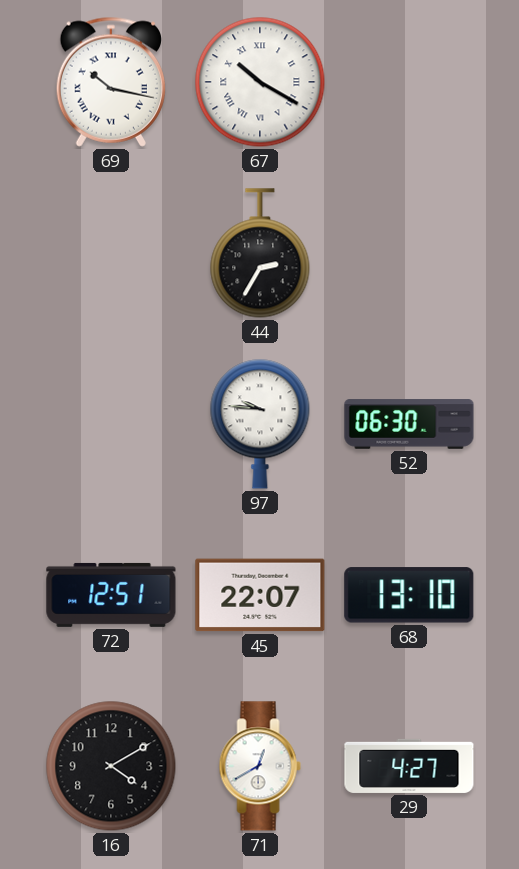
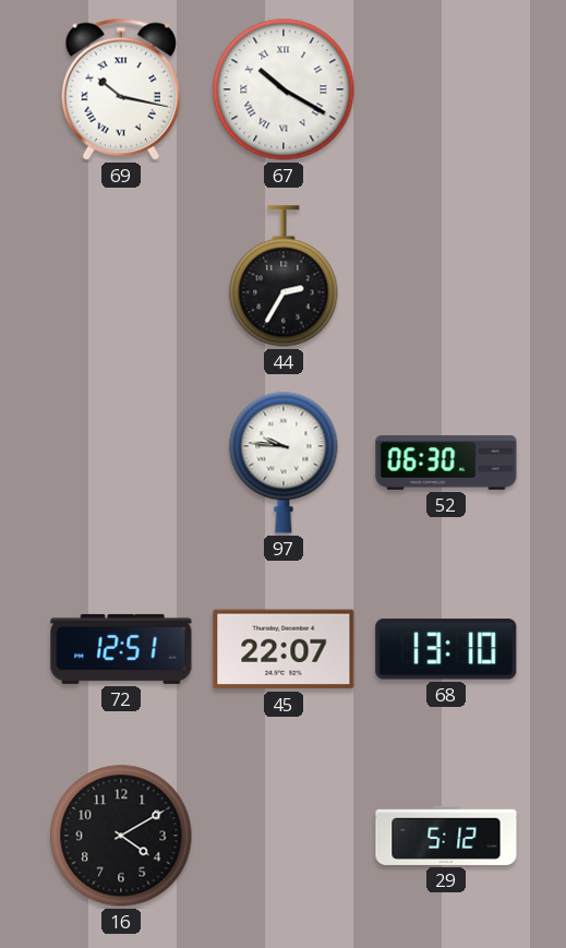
71: 12:40 -> none
29: 4:27 -> 5:12
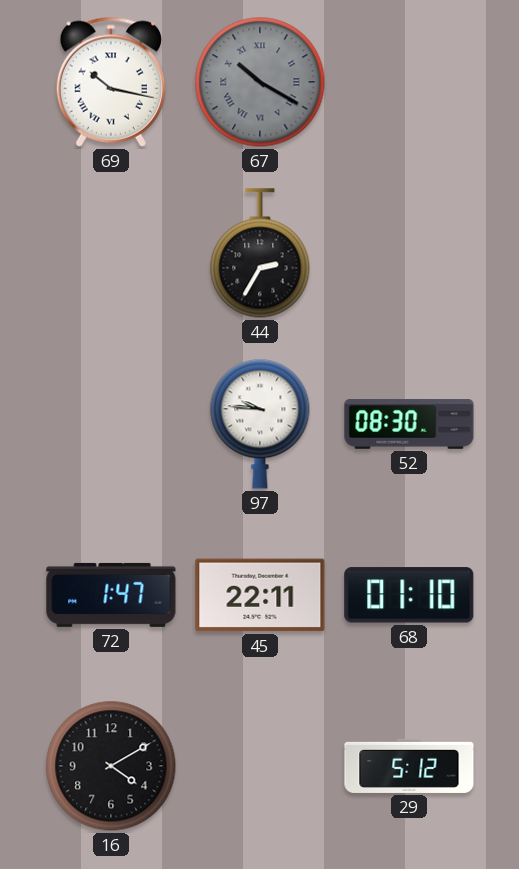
67 dial: white -> grey
52: 06:30 -> 08:30
72: 12:51 -> 1:47
45: 22:07 -> 22:11
68: 13:10 -> 01:10
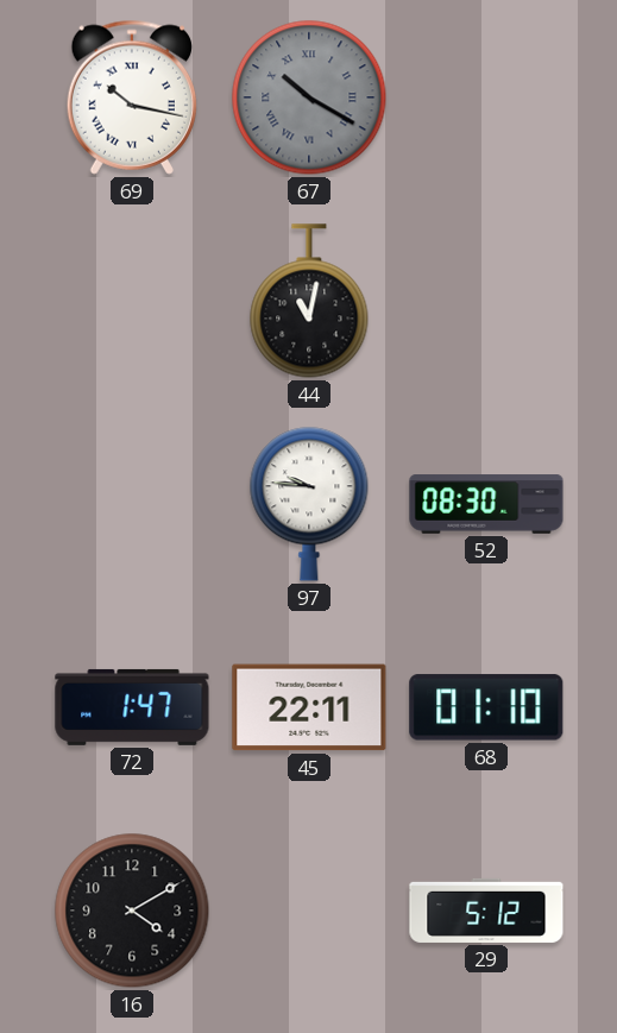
44: 2:35 -> 11:02
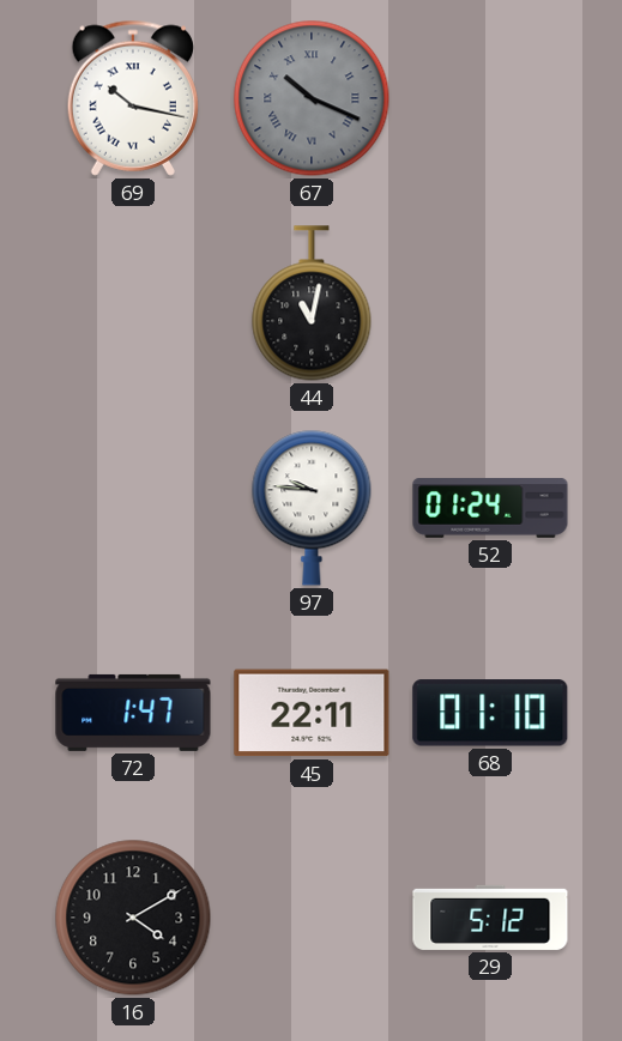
67: 10:20 -> 10:19
52: 08:30 -> 01:24
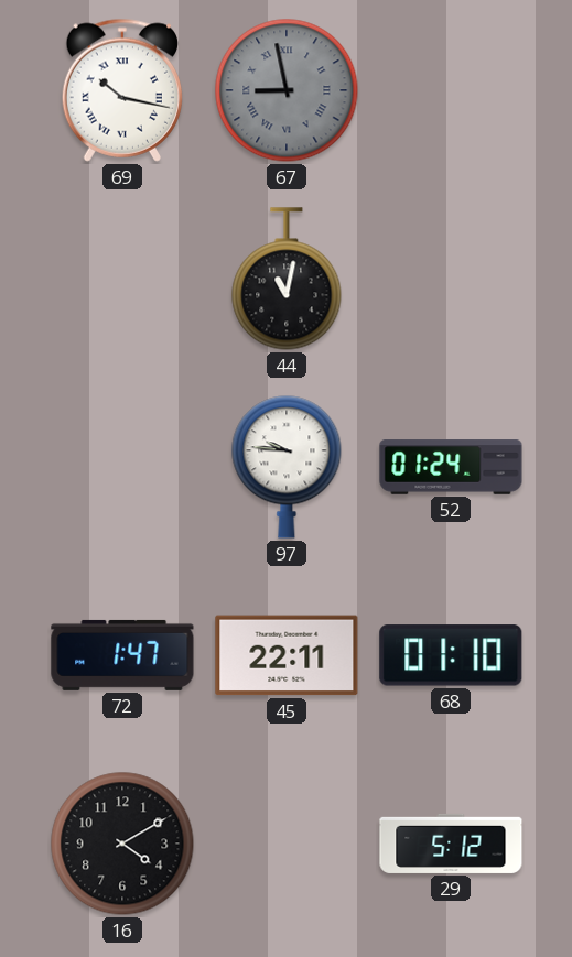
67: 10:19 -> 8:58
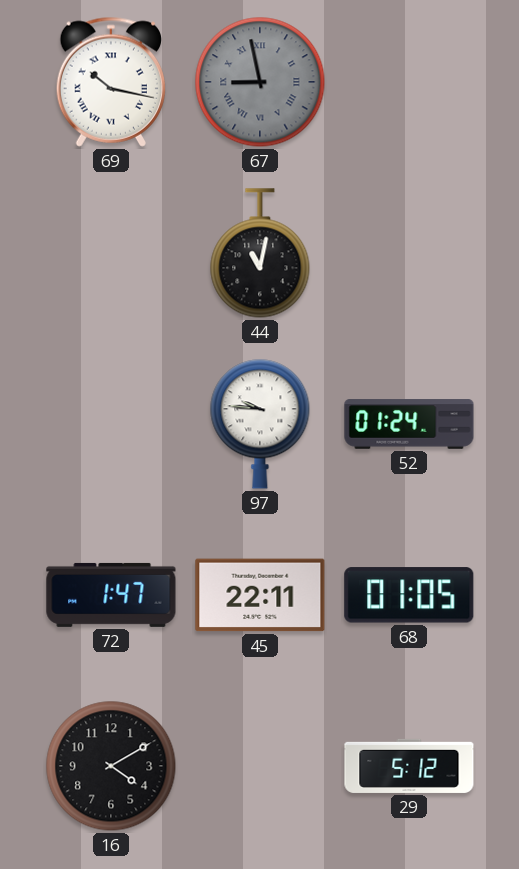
68: 01:10 -> 01:05
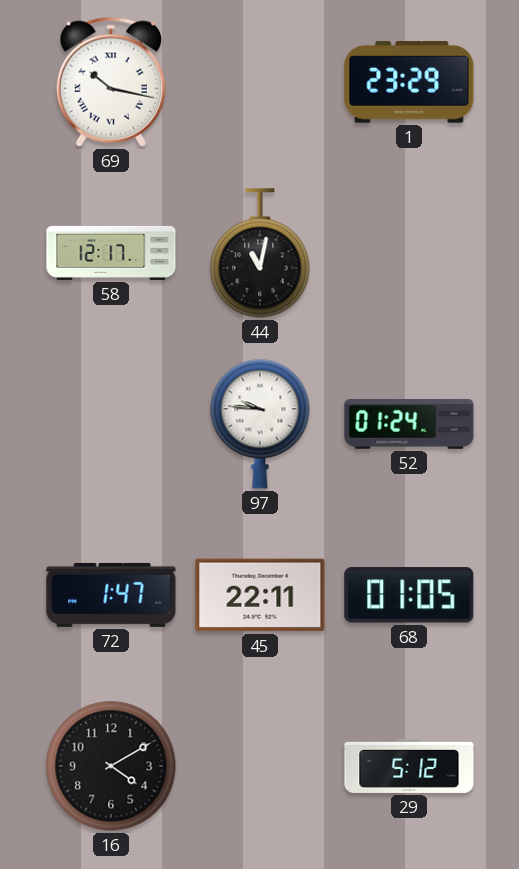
67: 8:58 -> none
1: none -> 23:29
58: none -> 12:17
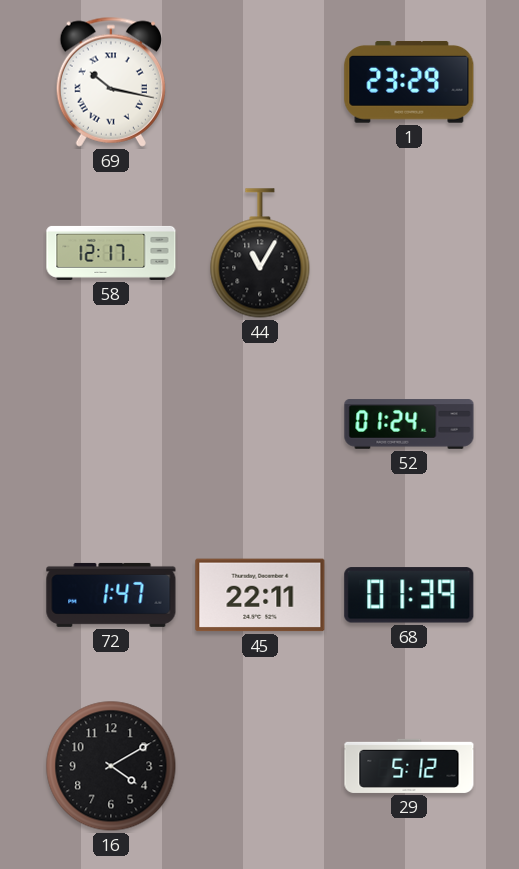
44: 11:02 -> 11:05
97: 9:46 -> none
68: 01:05 -> 01:39
